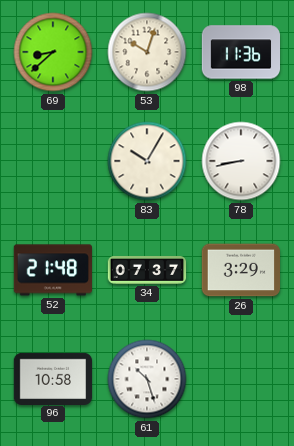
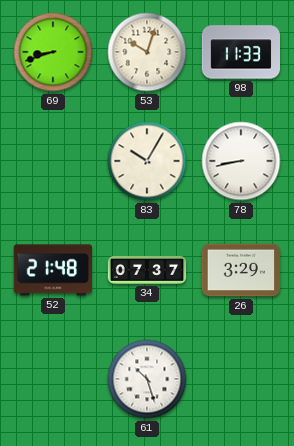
69: 8:38 -> 8:42
98: 11:36 -> 11:33
96: 10:58 -> none
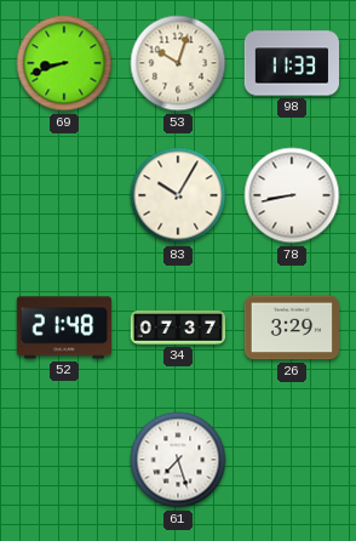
61: 10:27 -> 7:27
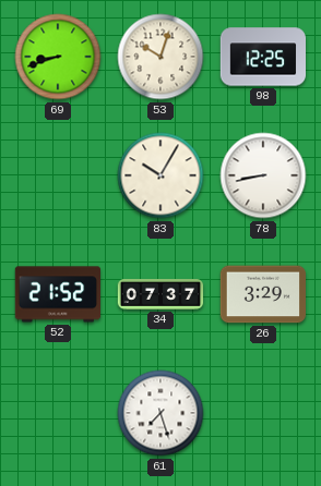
98: 11:33 -> 12:25
52: 21:48 -> 21:52
